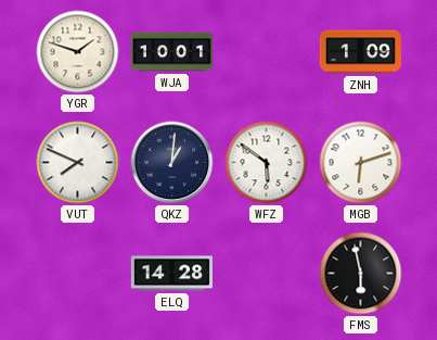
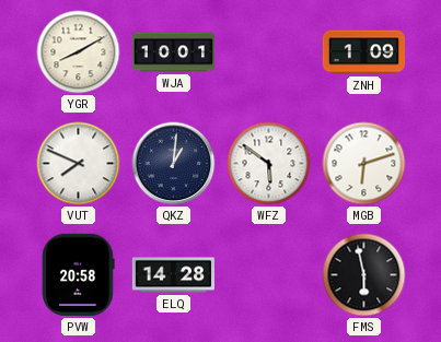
YGR: 1:48 -> 8:10
PVW: none -> 20:58
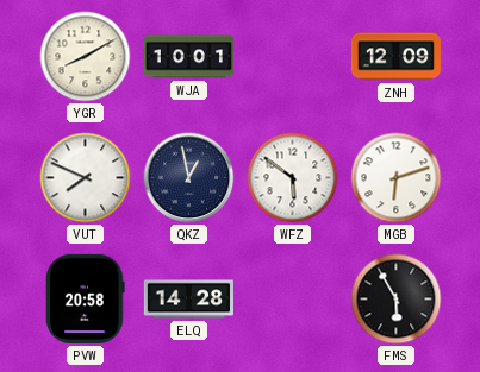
ZNH: 1:09 -> 12:09
QKZ: 1:01 -> 12:58
FMS: 5:58 -> 5:55
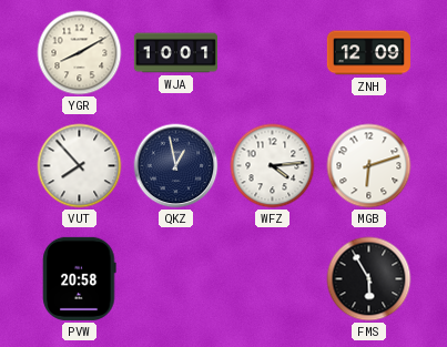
VUT: 7:49 -> 7:53
WFZ: 5:51 -> 4:14
ELQ: 14:28 -> none
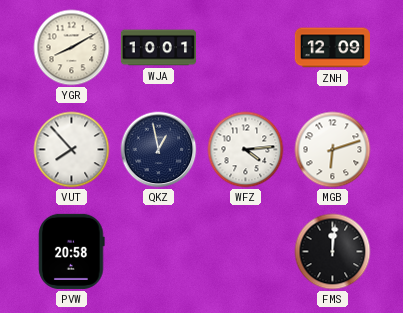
FMS: 5:55 -> 12:01
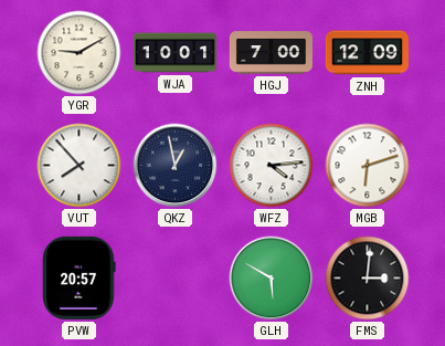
YGR: 8:10 -> 9:10
HGJ: none -> 7:00
PVW: 20:58 -> 20:57
GLH: none -> 5:50
FMS: 12:01 -> 3:01
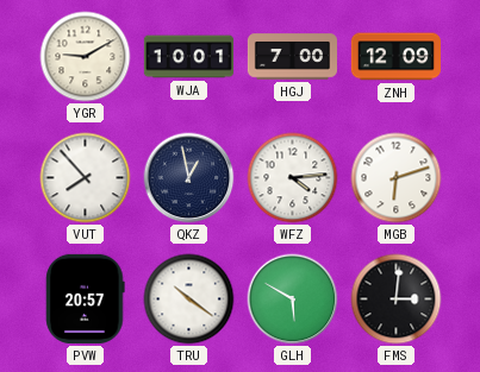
TRU: none -> 10:21
